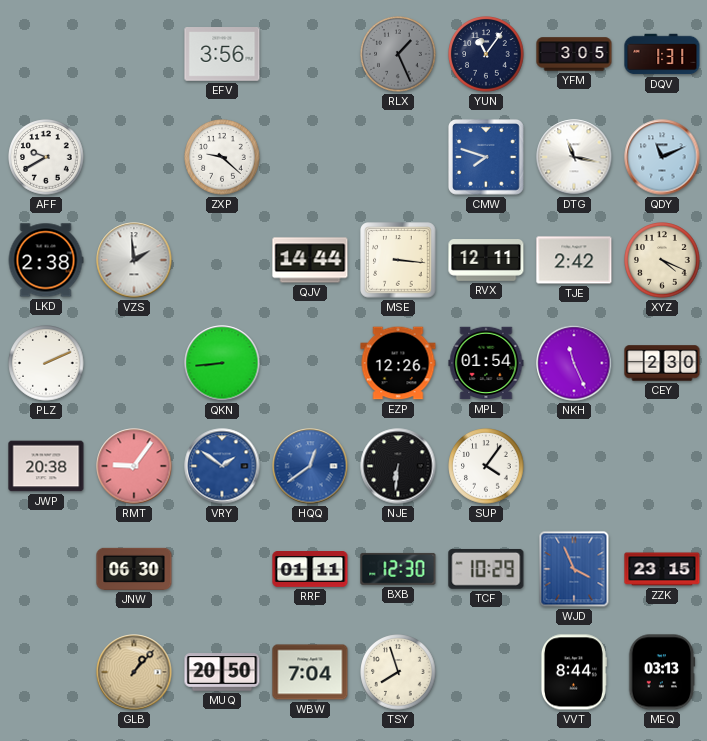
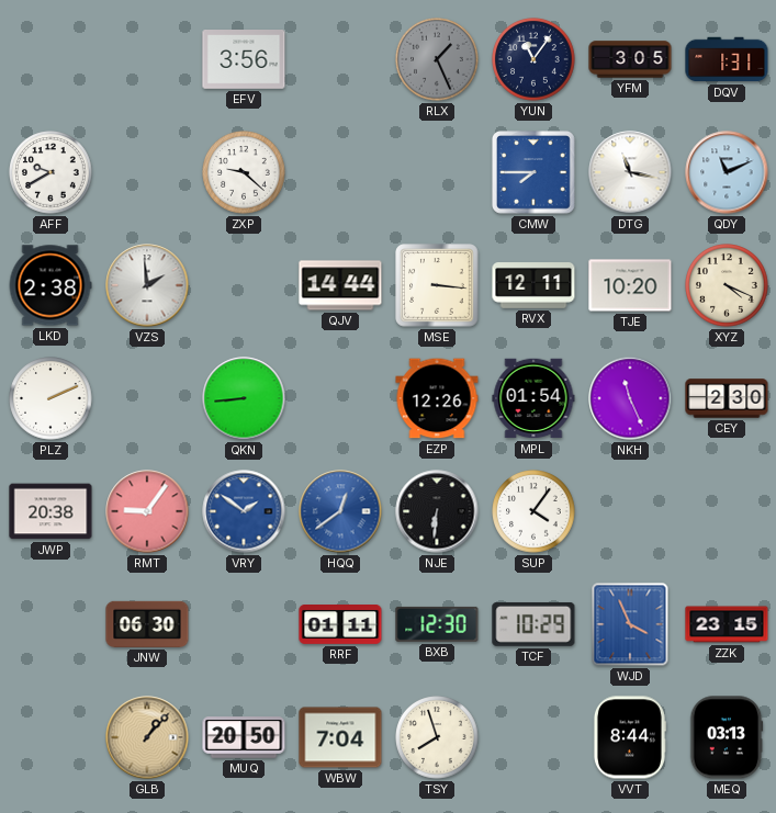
CMW: 7:48 -> 7:45
TJE: 2:42 -> 10:20
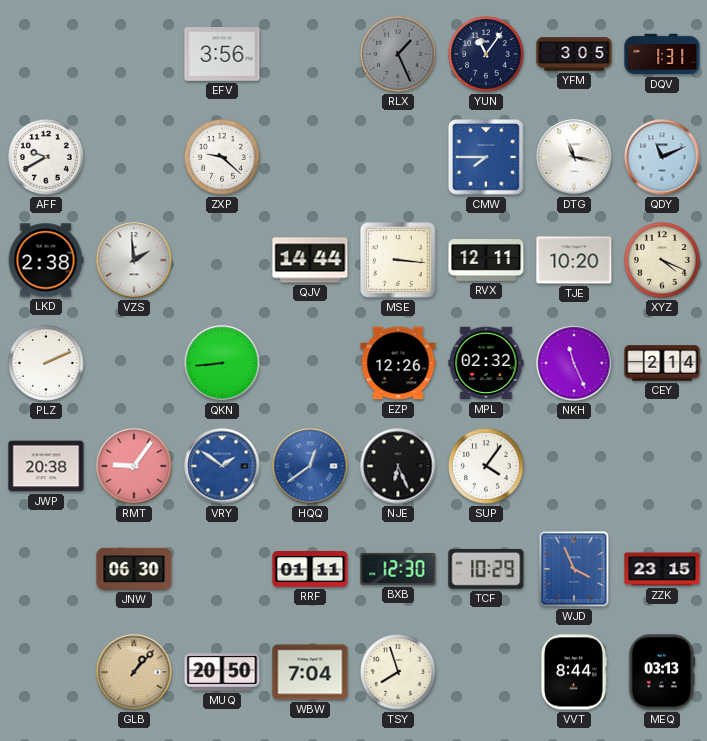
MPL: 01:54 -> 02:32
CEY: 2:30 -> 2:14
NJE: 6:31 -> 6:26
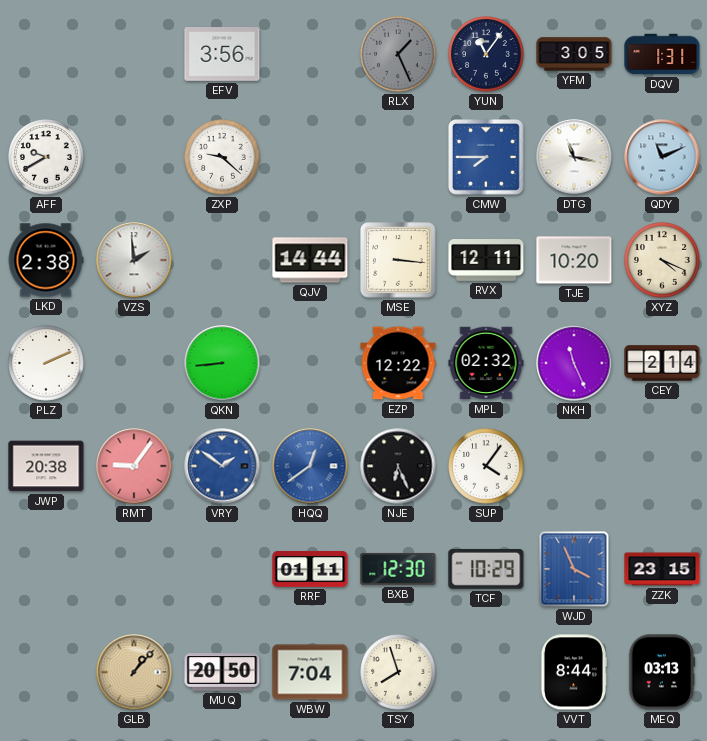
EZP: 12:26 -> 12:22
JNW: 06:30 -> none
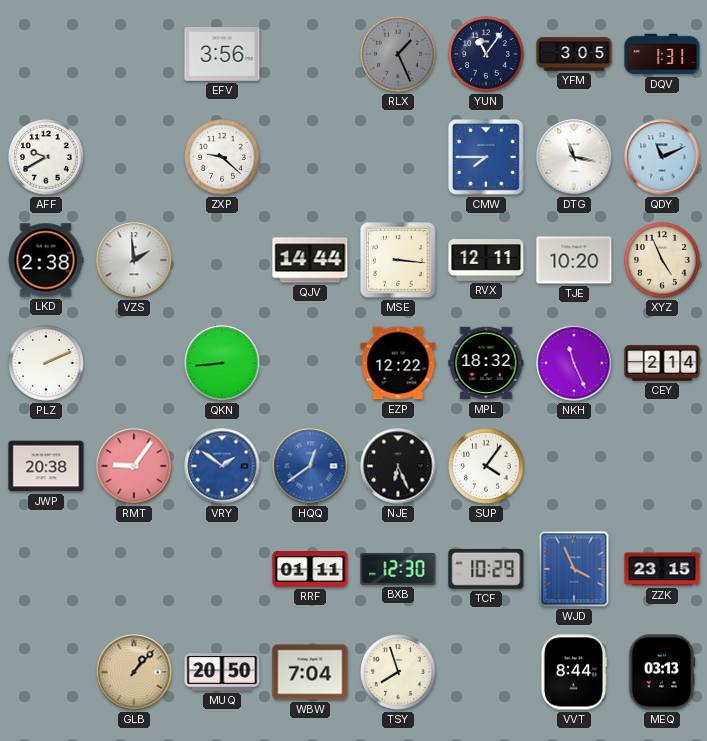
XYZ: 4:19 -> 4:56
MPL: 02:32 -> 18:32
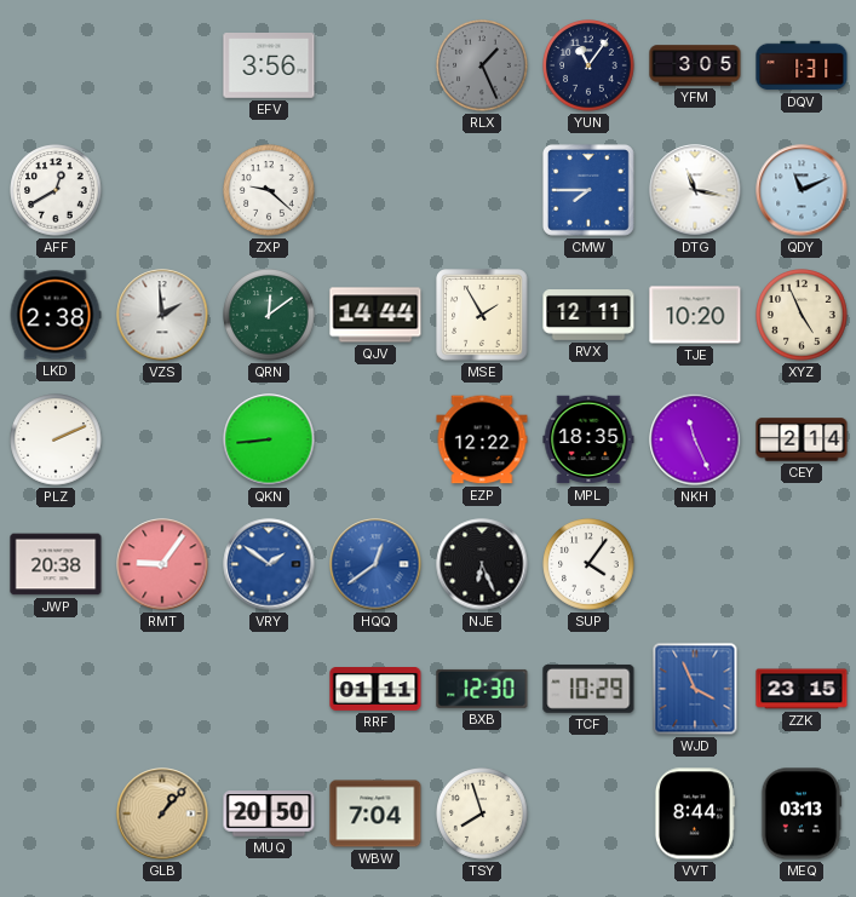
AFF: 9:40 -> 12:40
QRN: none -> 12:09
MSE: 3:16 -> 1:55
MPL: 18:32 -> 18:35
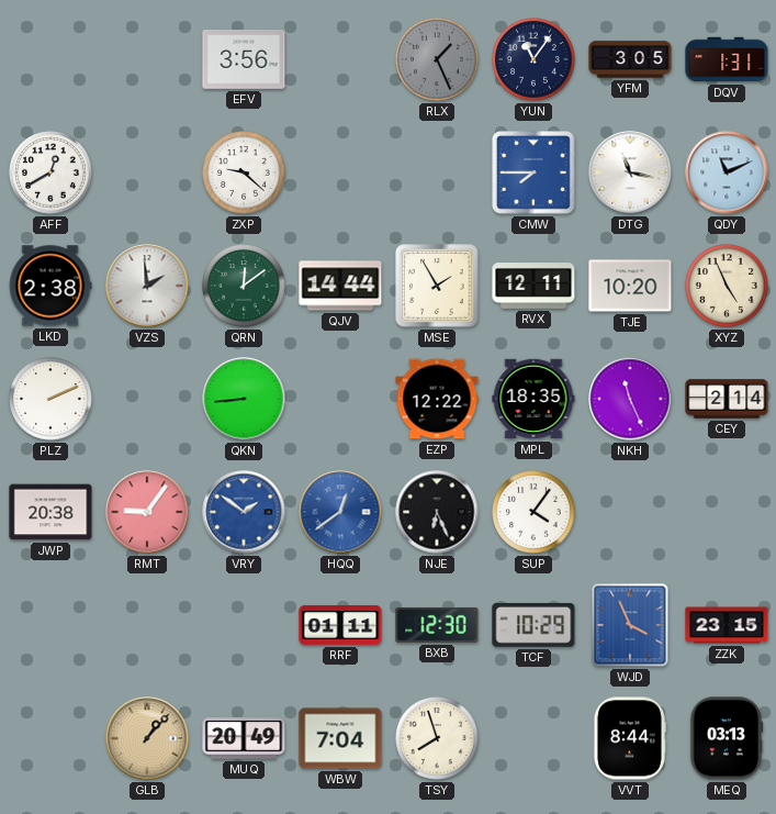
MUQ: 20:50 -> 20:49
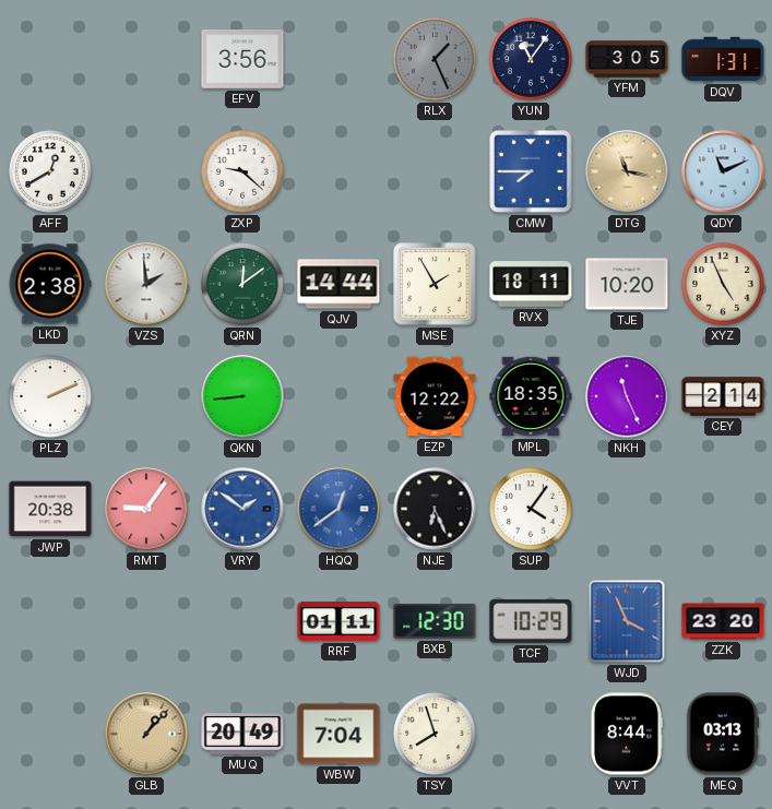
DTG dial: white -> champagne
RVX: 12:11 -> 18:11
ZZK: 23:15 -> 23:20
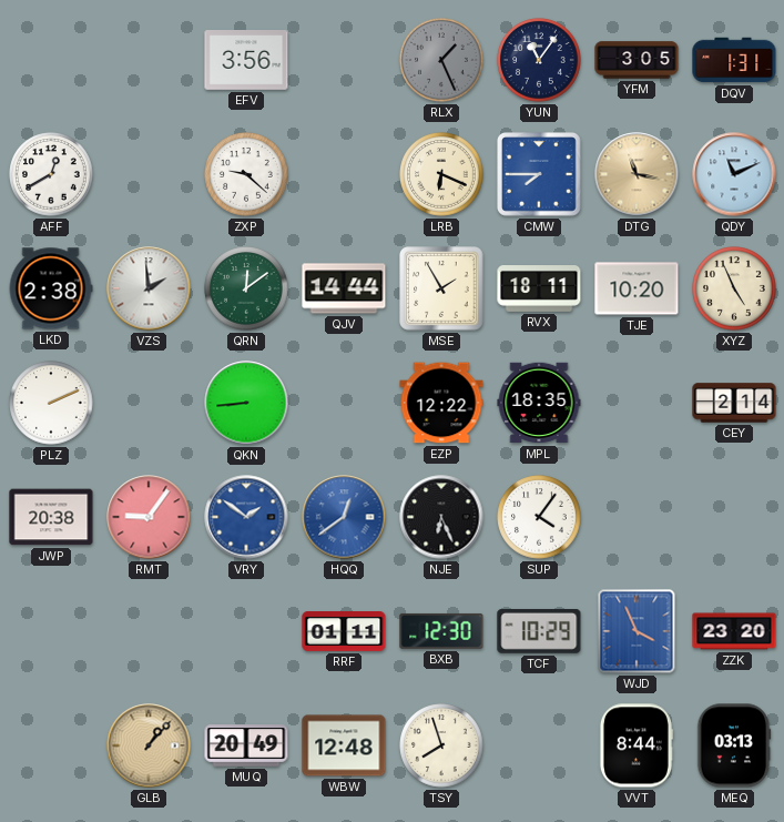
LRB: none -> 6:19
NKH: 11:26 -> none
WBW: 7:04 -> 12:48
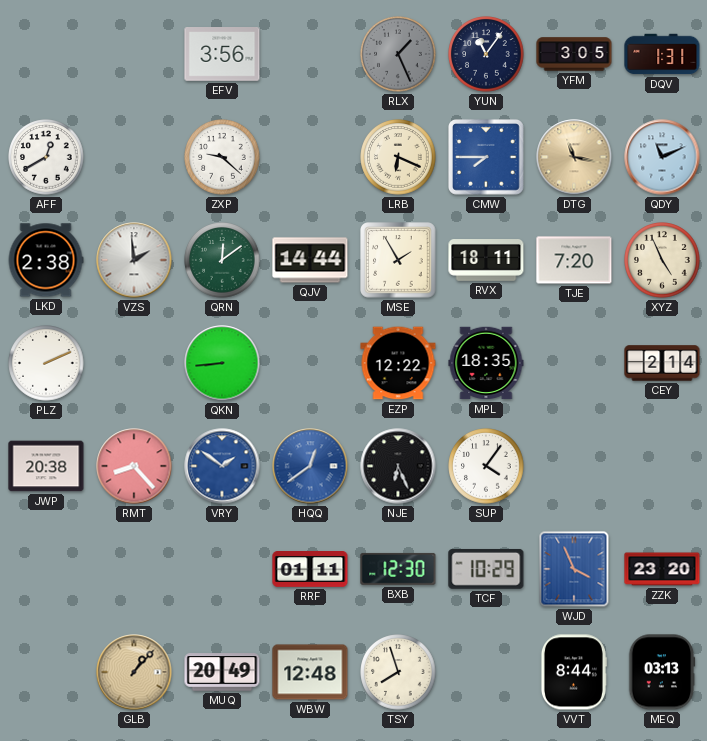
TJE: 10:20 -> 7:20
RMT: 9:06 -> 8:23
